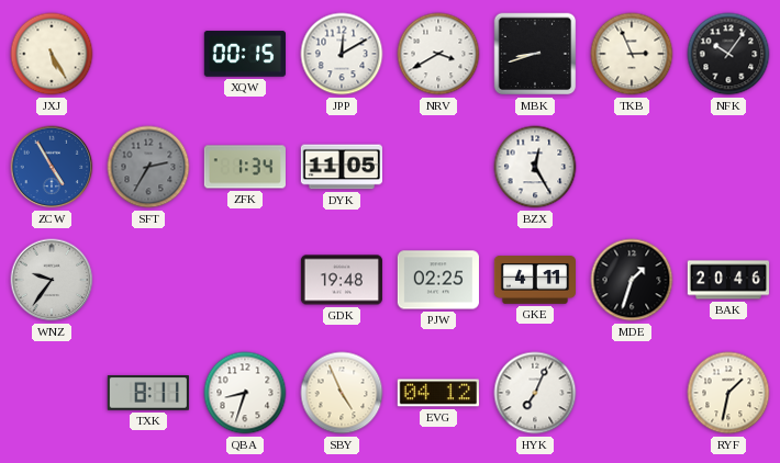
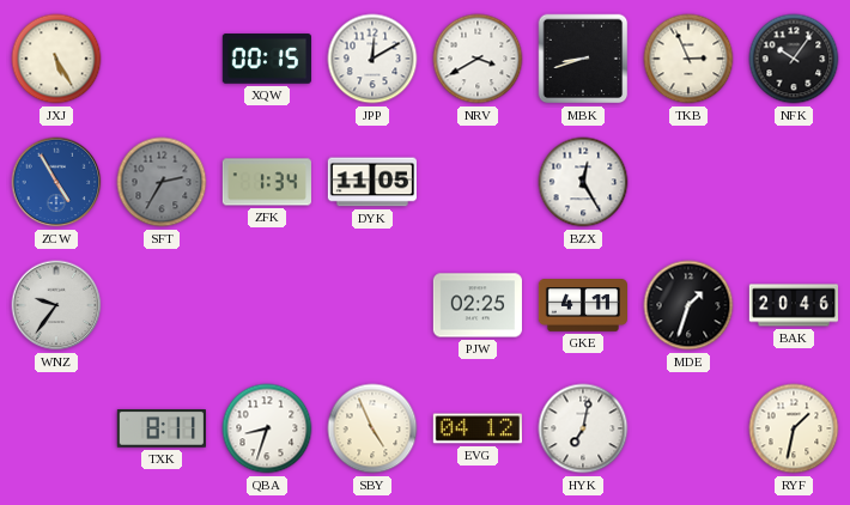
GDK: 19:48 -> none
HYK: 7:04 -> 7:02
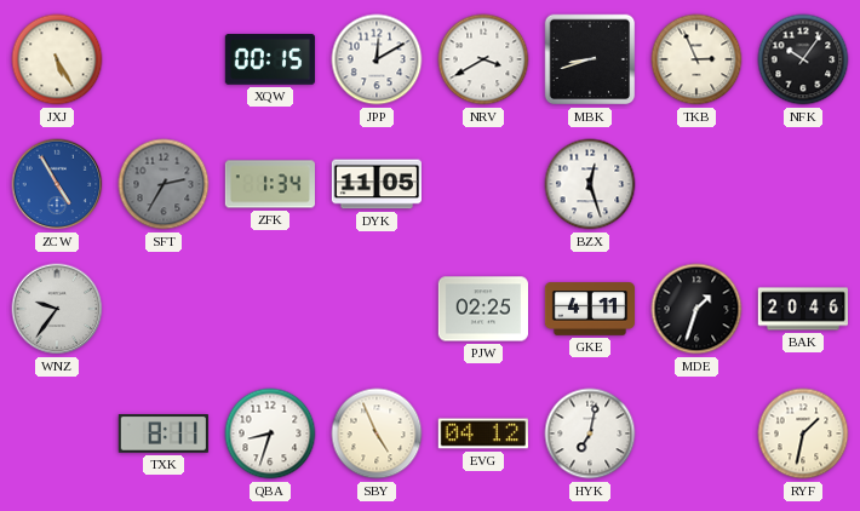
BZX: 12:25 -> 12:27
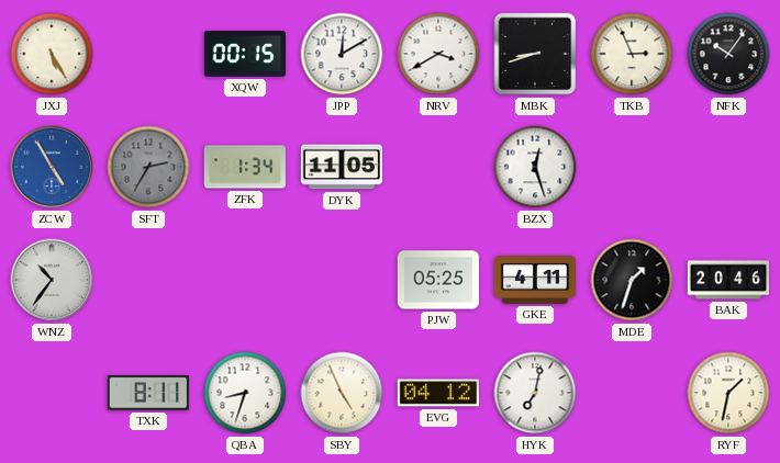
WNZ: 9:36 -> 10:36
PJW: 02:25 -> 05:25
